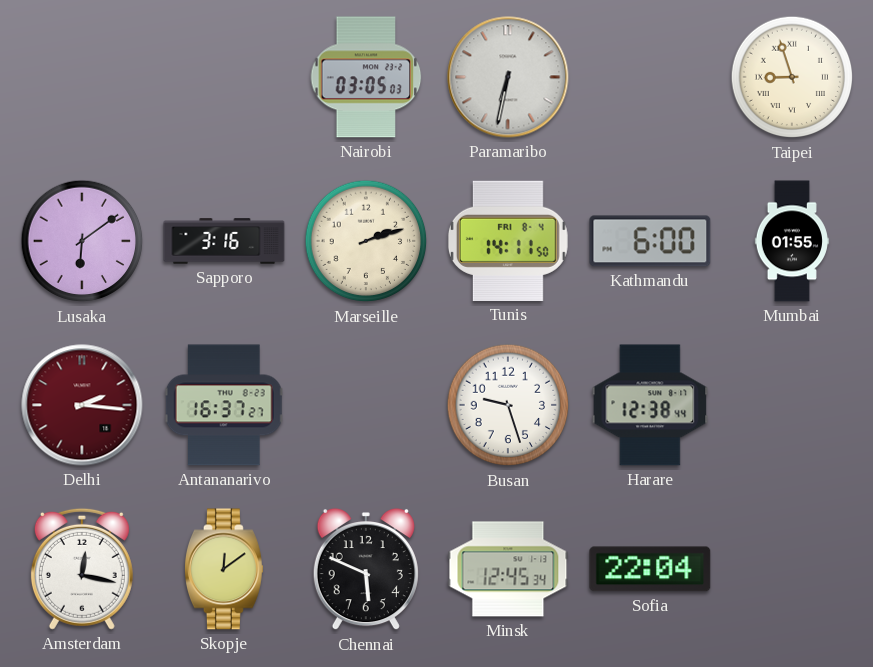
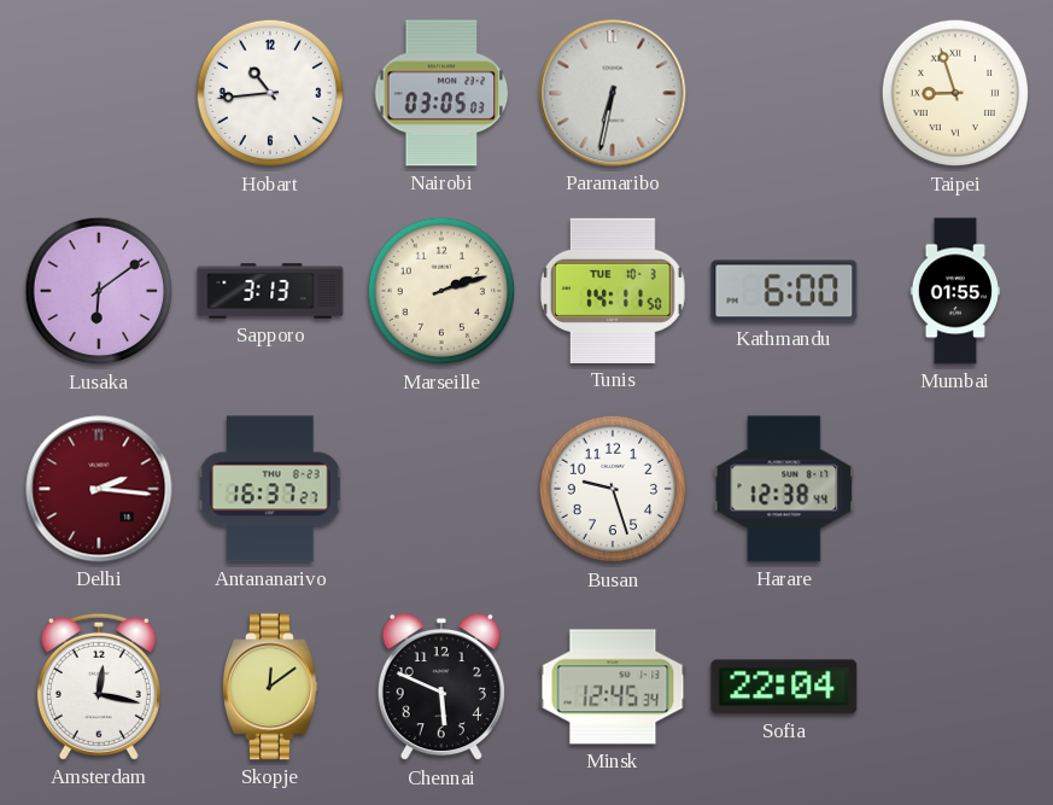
Hobart: none -> 10:44
Sapporo: 3:16 -> 3:13
Tunis date: FRI 8-4 -> TUE 10-3
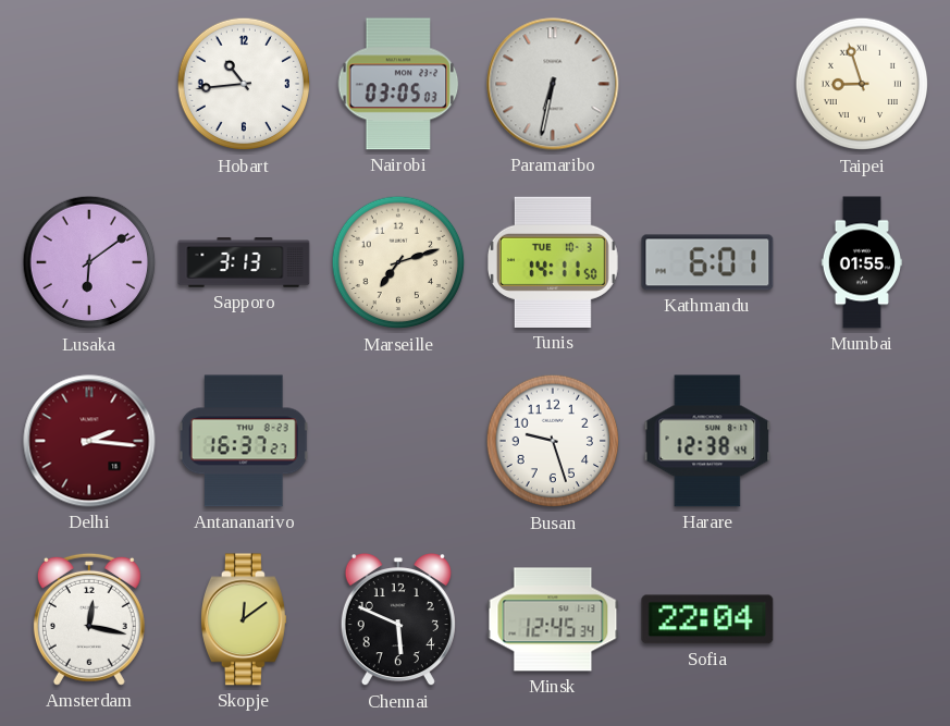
Marseille: 2:12 -> 7:12
Kathmandu: 6:00 -> 6:01
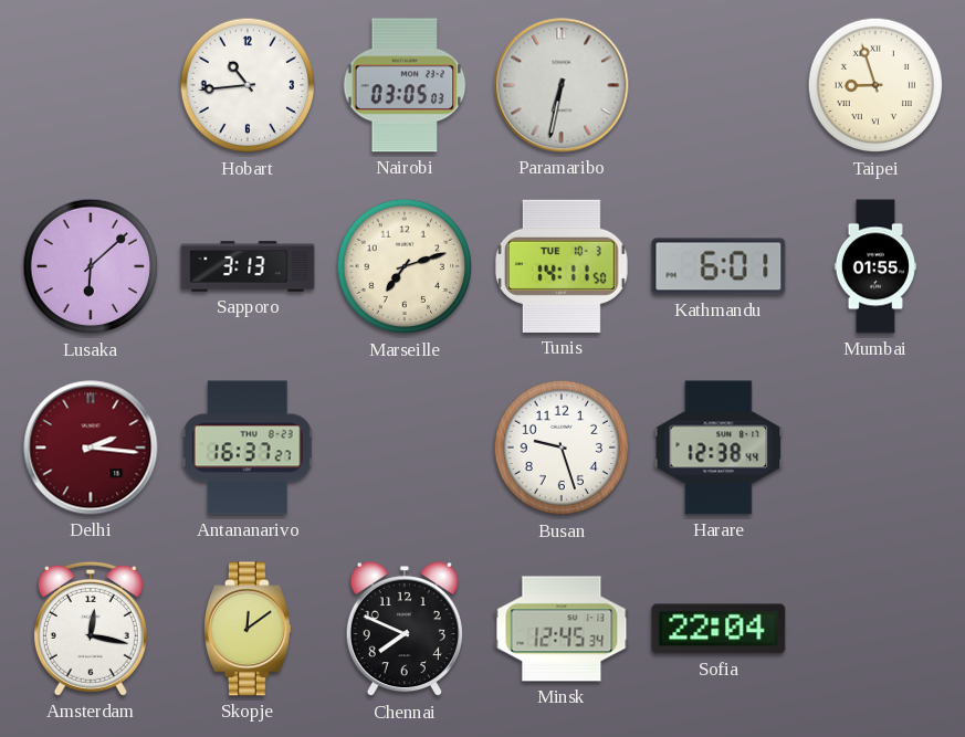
Lusaka: 6:09 -> 6:08
Chennai: 5:49 -> 7:49
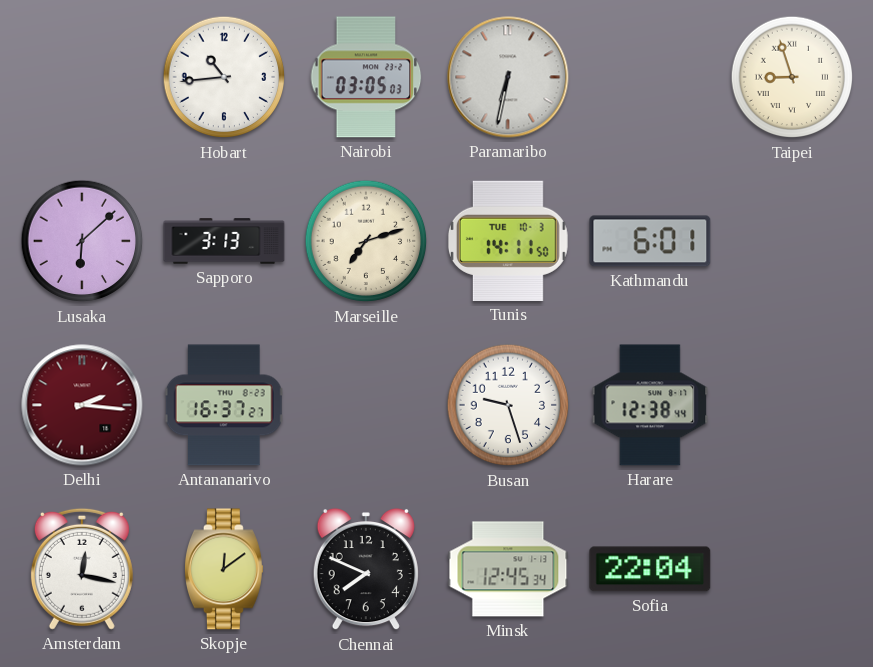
Mumbai: 01:55 -> none
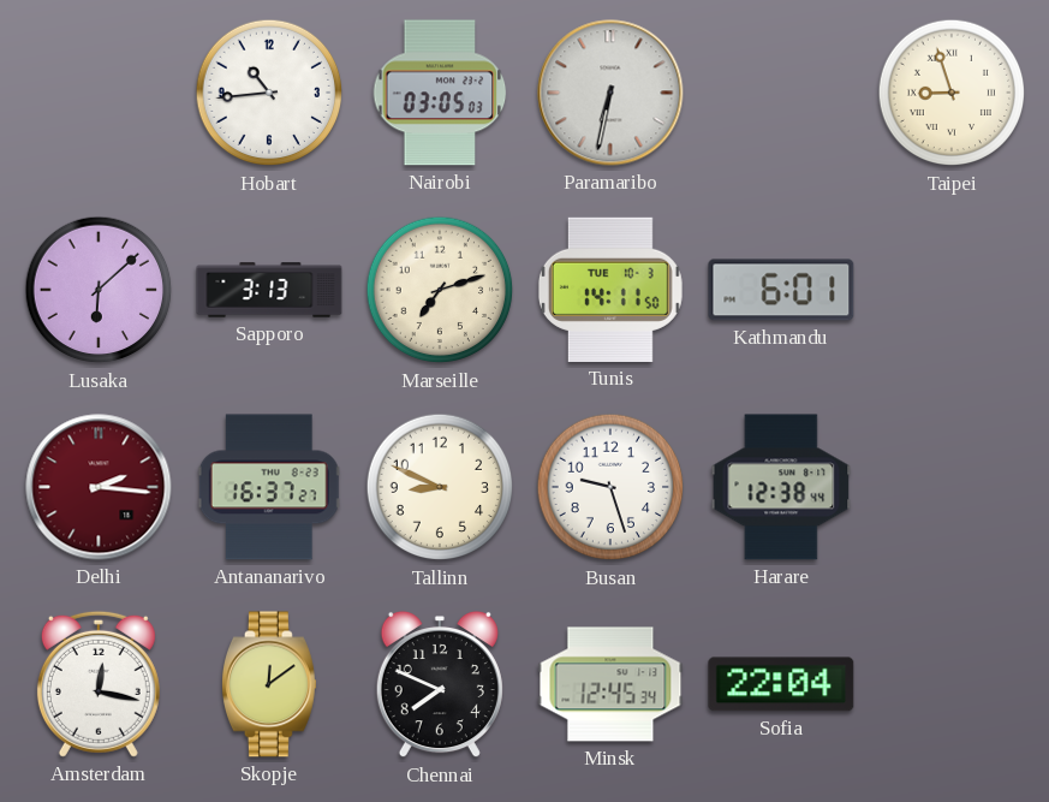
Tallinn: none -> 8:49
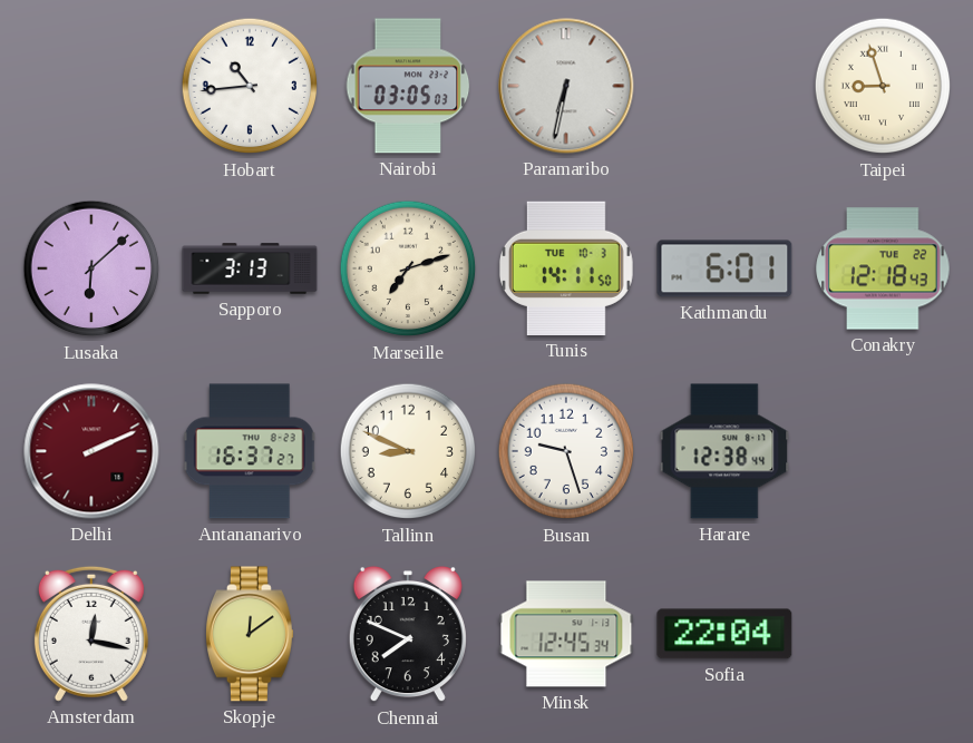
Conakry: none -> 12:18
Delhi: 2:16 -> 2:11
